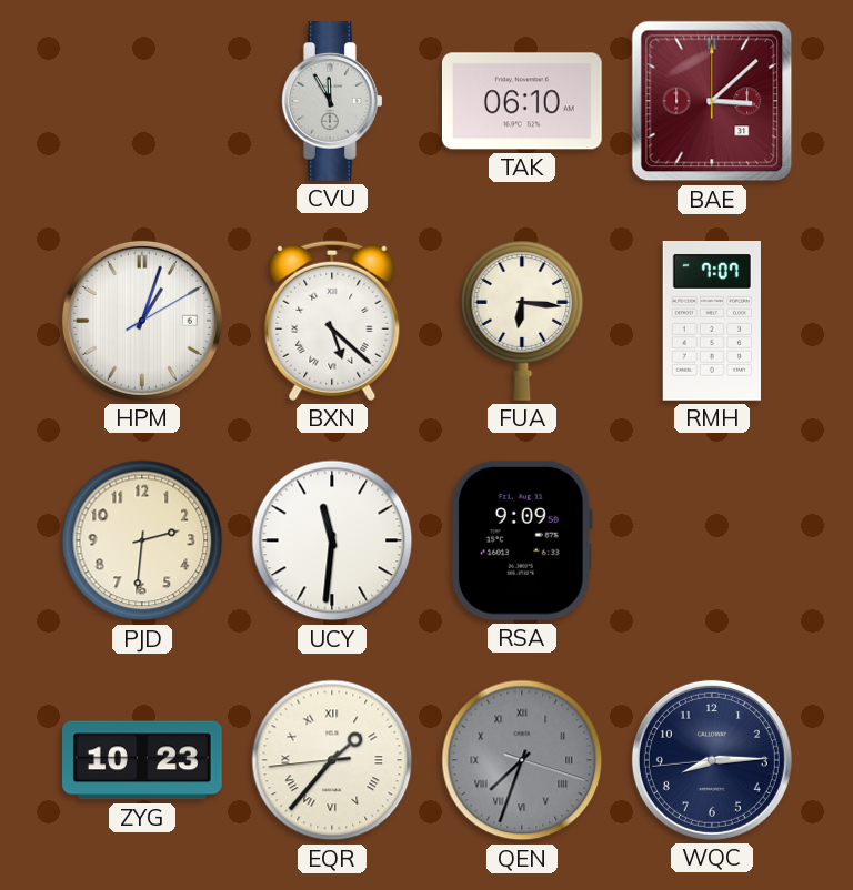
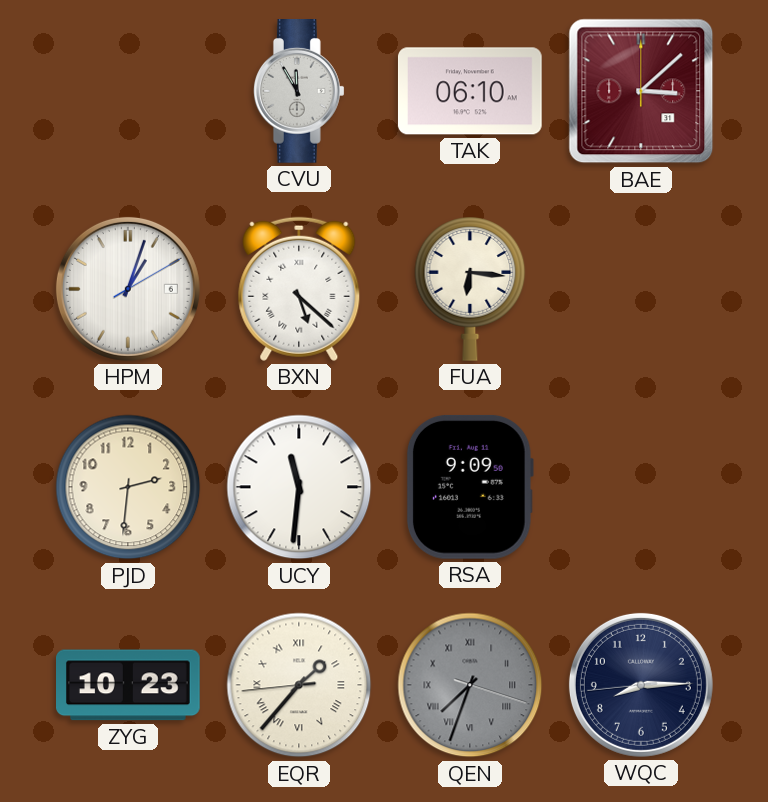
RMH: 7:07 -> none
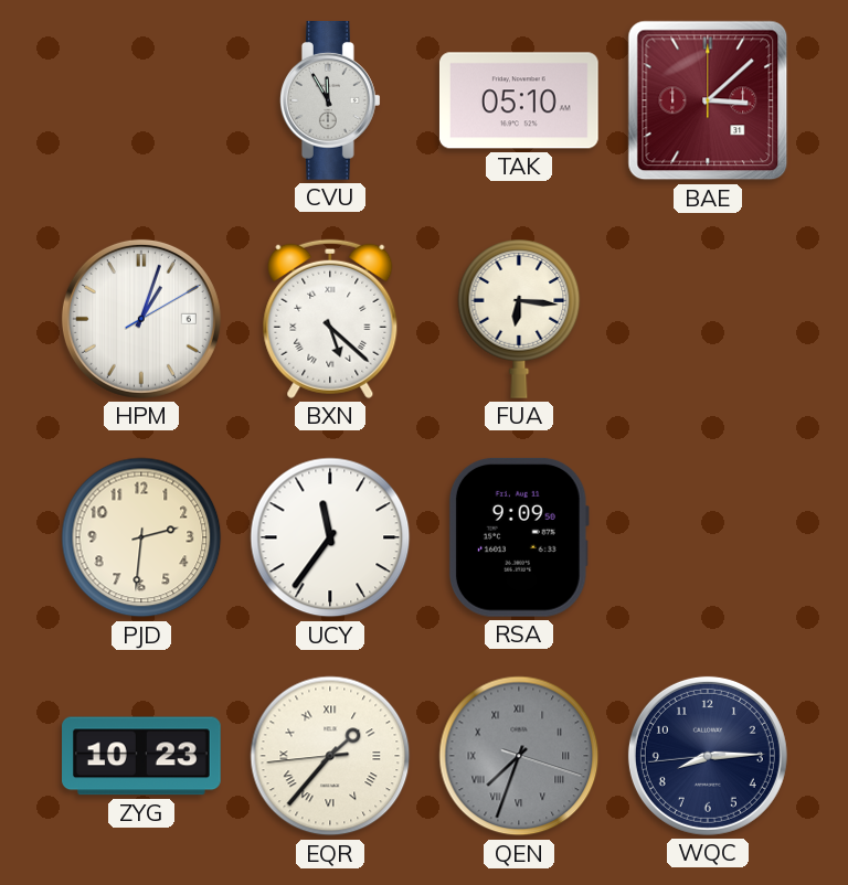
TAK: 06:10 -> 05:10
UCY: 11:31 -> 11:36
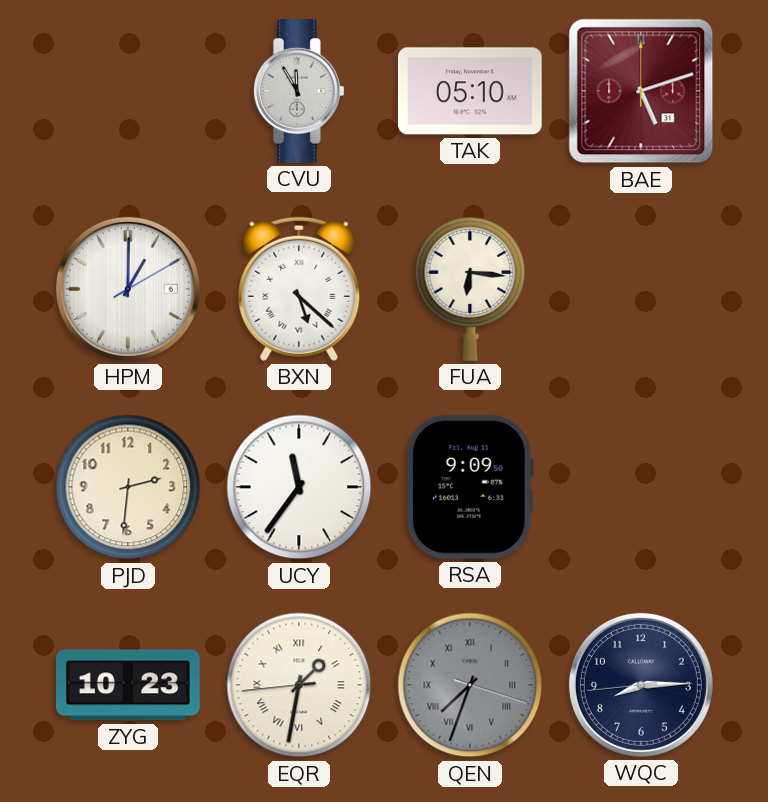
BAE: 3:08 -> 5:12
HPM: 1:03 -> 1:00
EQR: 1:36 -> 1:31
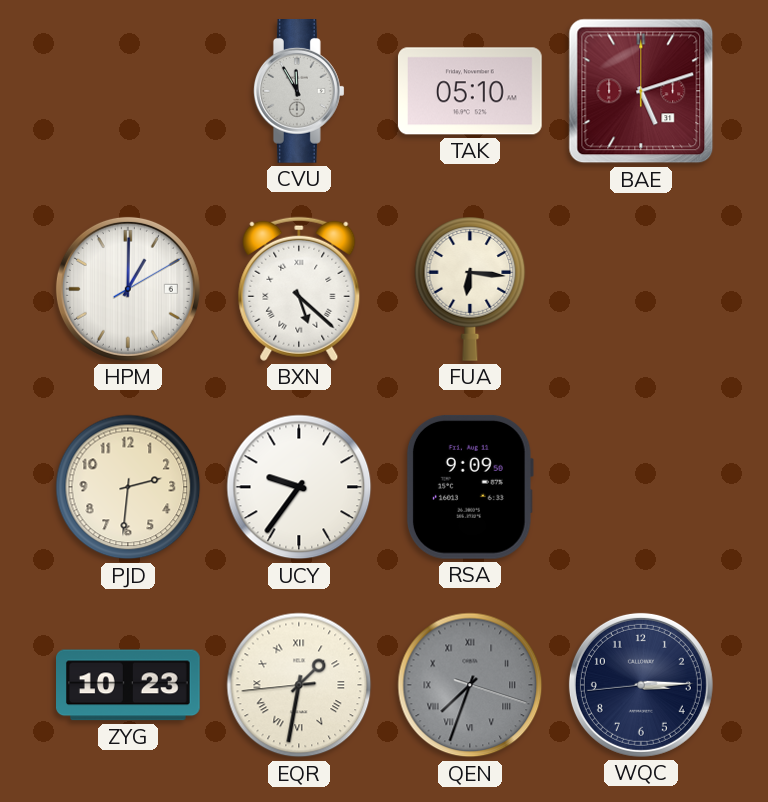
UCY: 11:36 -> 9:36
WQC: 8:14 -> 3:14
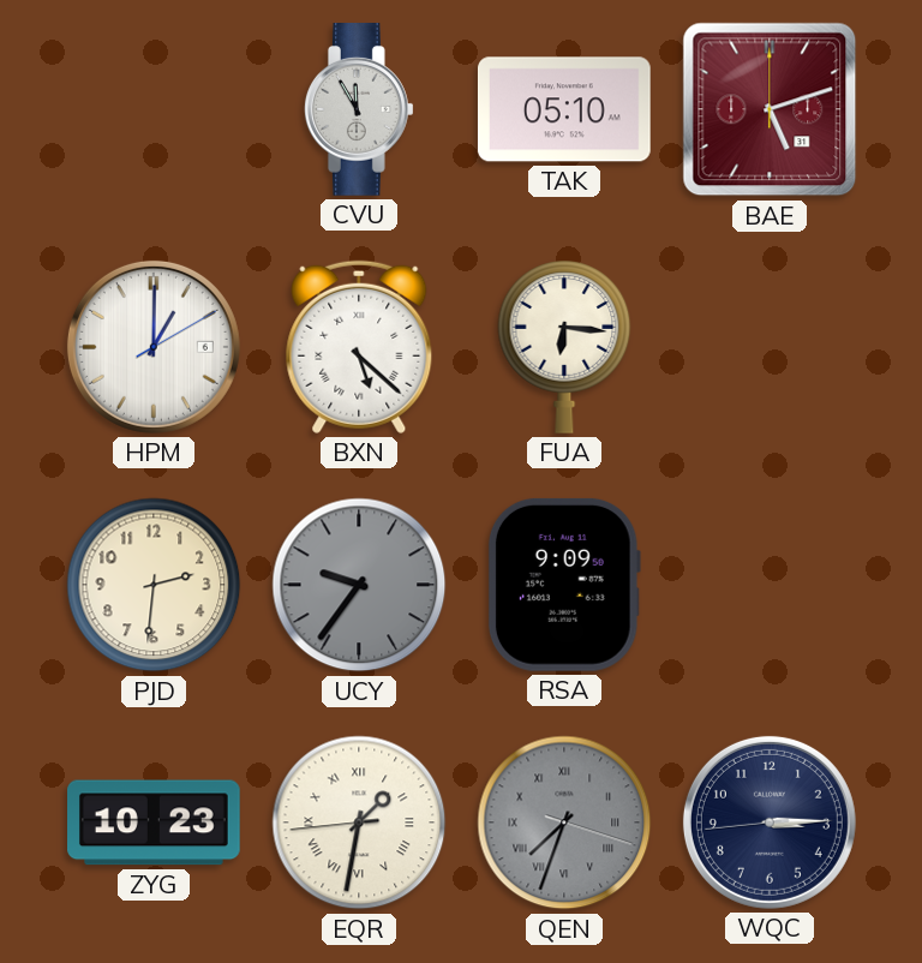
UCY dial: white -> grey
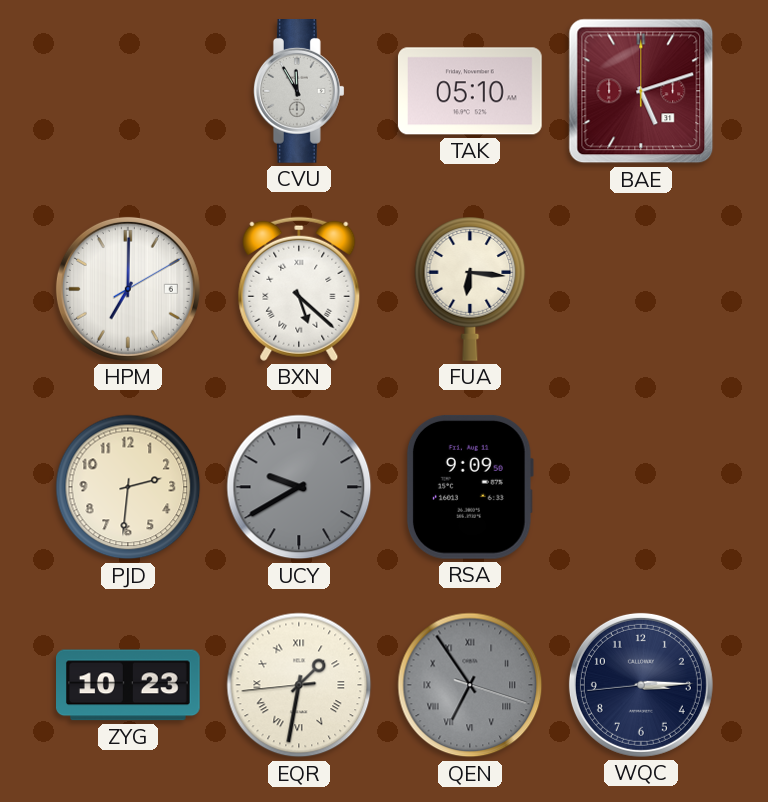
HPM: 1:00 -> 7:00
UCY: 9:36 -> 9:40
QEN: 7:33 -> 6:54
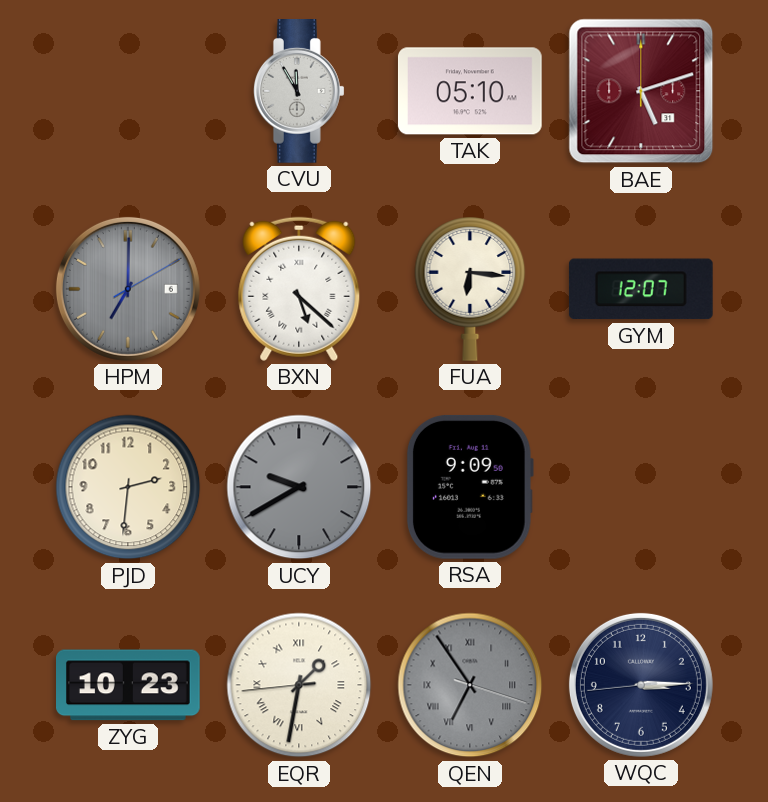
HPM dial: white -> grey
GYM: none -> 12:07
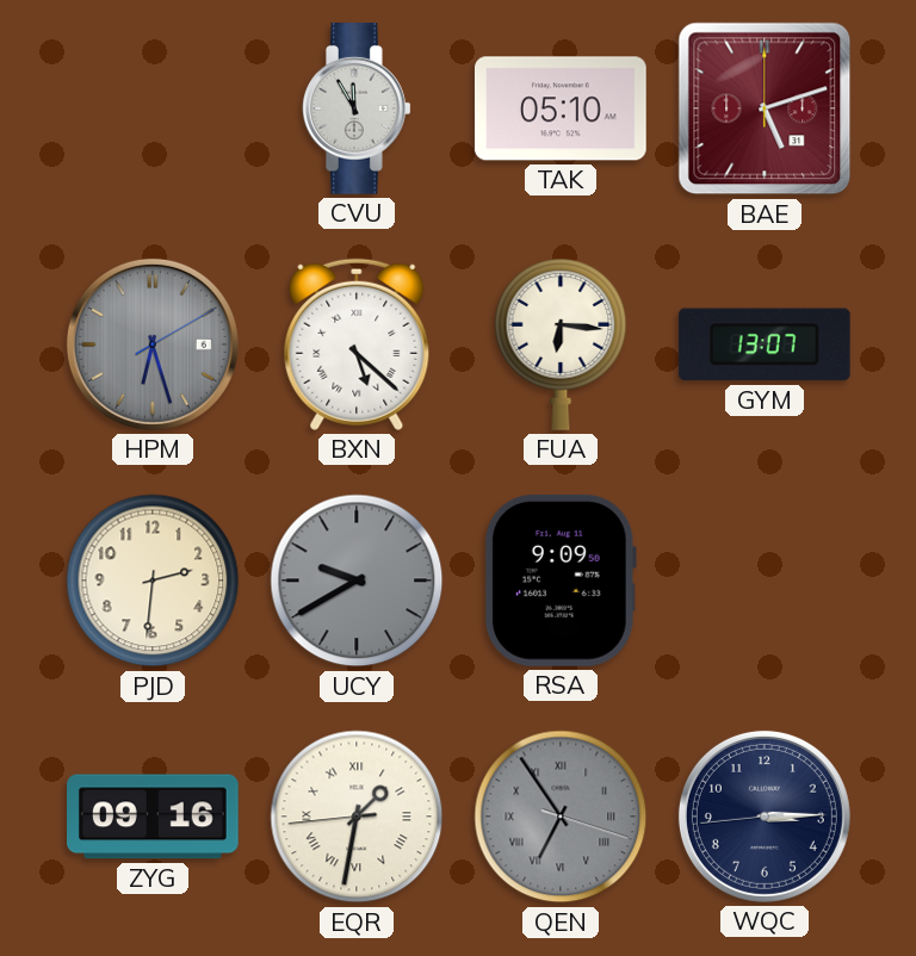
HPM: 7:00 -> 6:27
GYM: 12:07 -> 13:07
ZYG: 10:23 -> 09:16
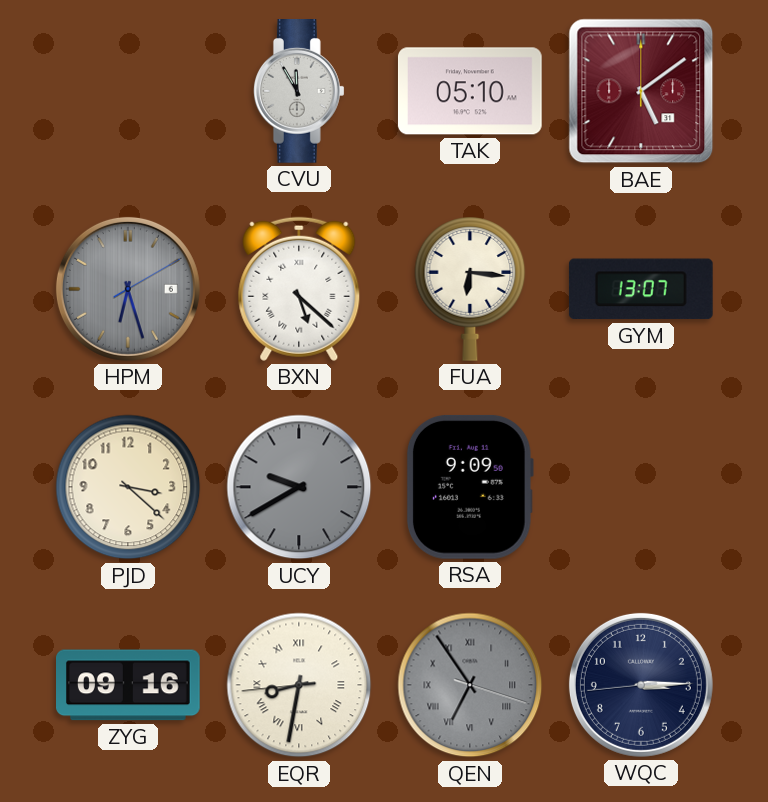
BAE: 5:12 -> 5:09
PJD: 2:31 -> 3:22
EQR: 1:31 -> 8:31
